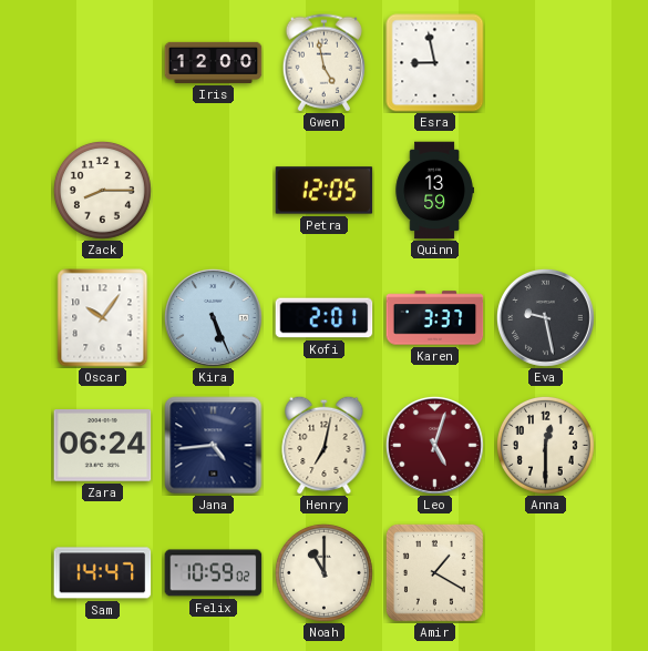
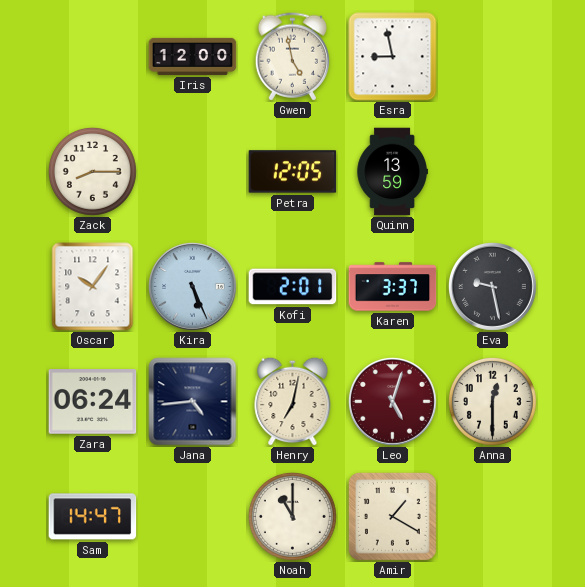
Felix: 10:59 -> none
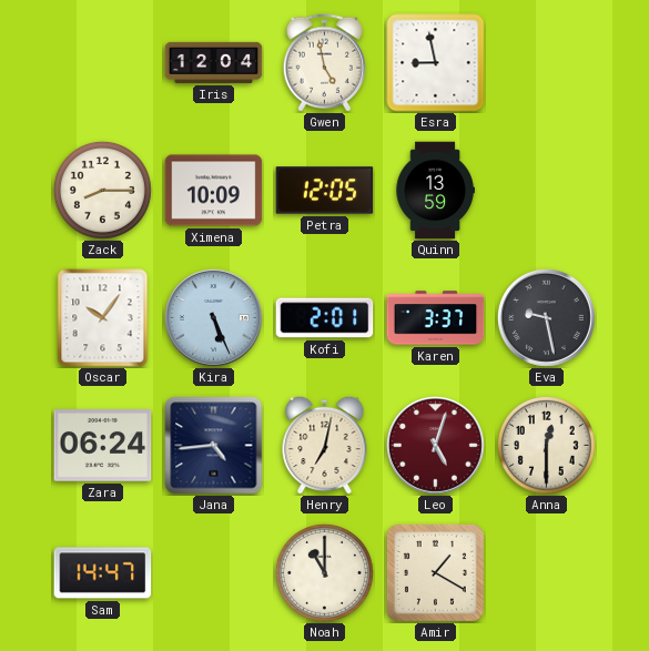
Iris: 12:00 -> 12:04
Ximena: none -> 10:09
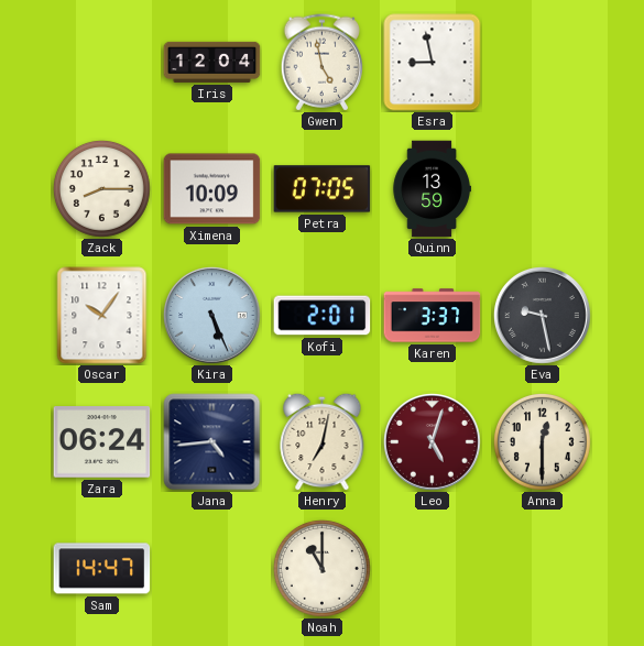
Petra: 12:05 -> 07:05
Amir: 1:20 -> none
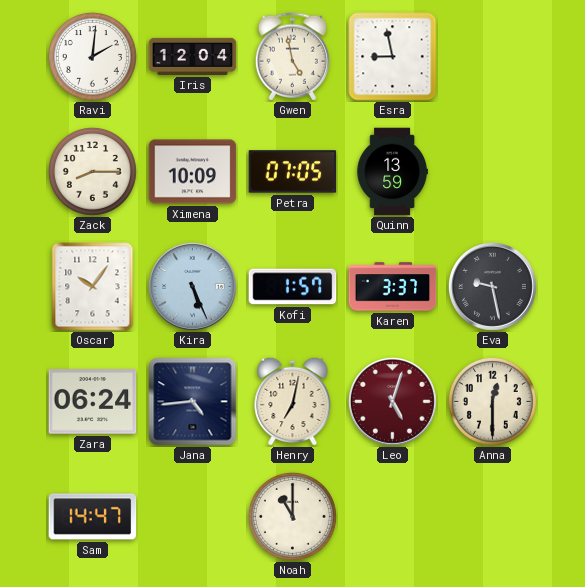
Ravi: none -> 2:01
Kofi: 2:01 -> 1:57
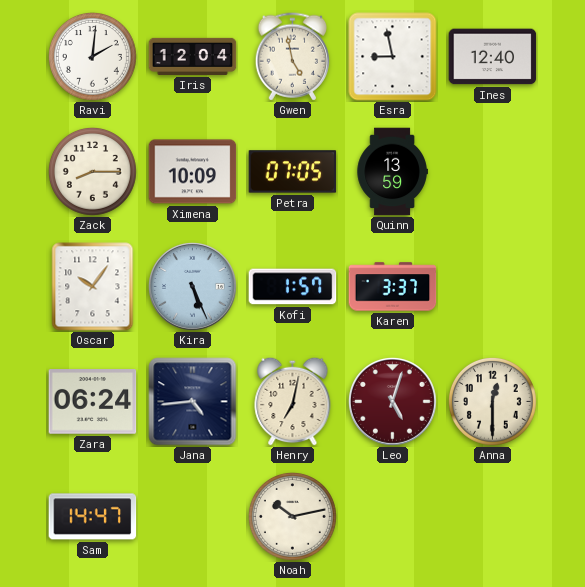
Ines: none -> 12:40
Eva: 9:28 -> none
Noah: 11:00 -> 10:13
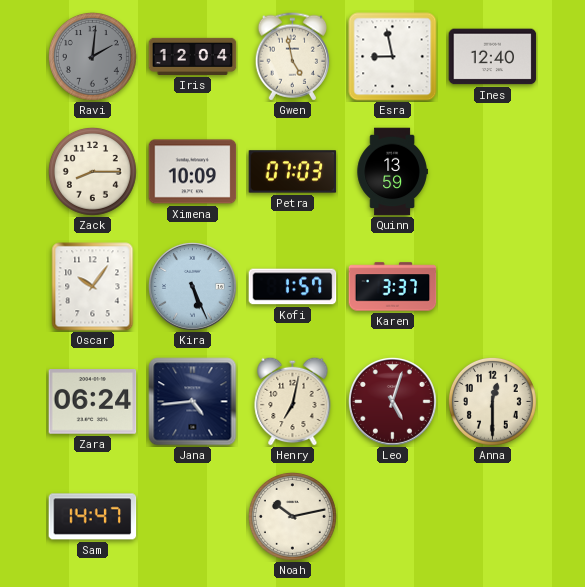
Ravi dial: white -> grey
Petra: 07:05 -> 07:03
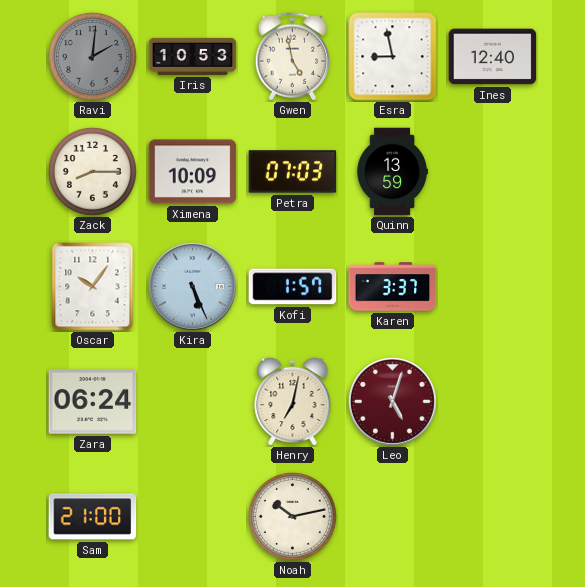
Iris: 12:04 -> 10:53
Jana: 4:44 -> none
Anna: 12:30 -> none
Sam: 14:47 -> 21:00
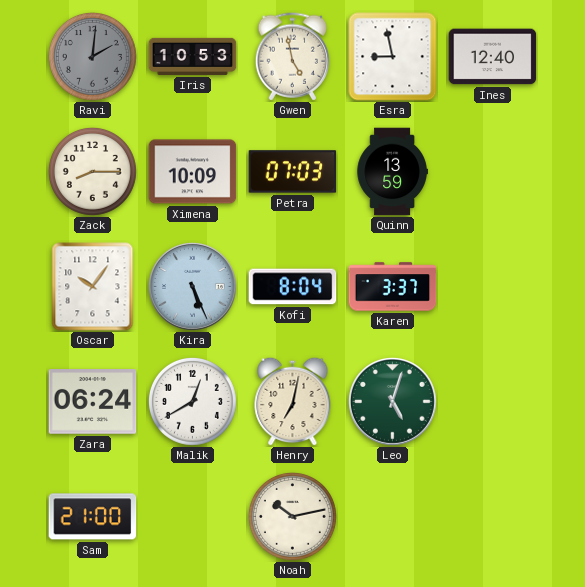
Kofi: 1:57 -> 8:04
Malik: none -> 12:40
Leo dial: burgundy -> green
